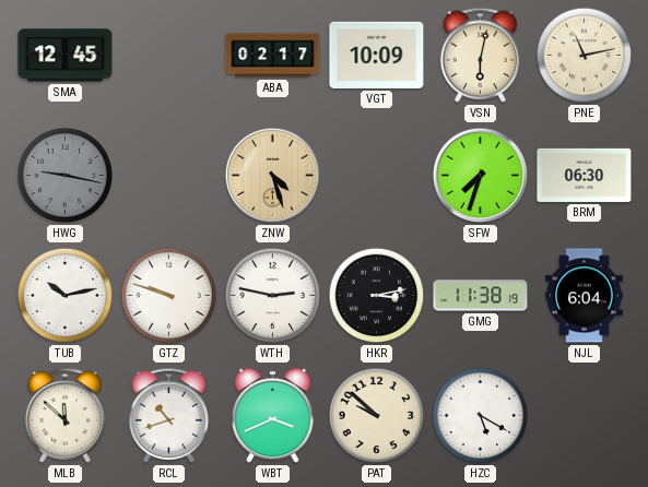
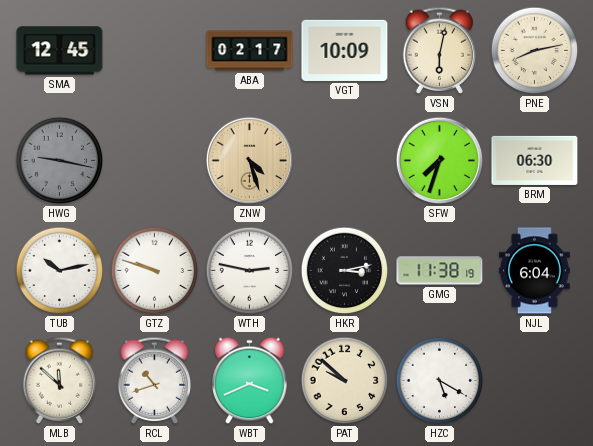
PNE: 11:13 -> 8:13
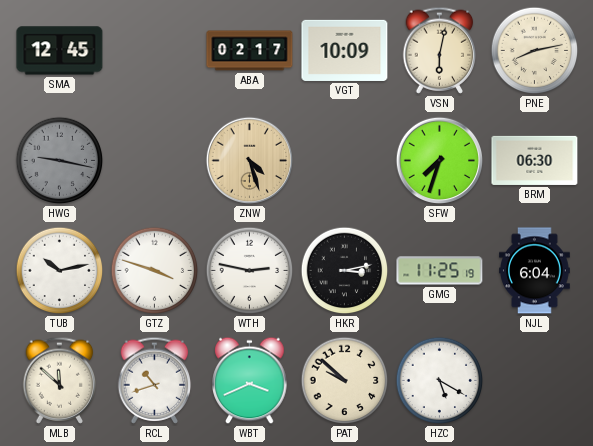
GTZ: 9:48 -> 3:48
GMG: 11:38 -> 11:25
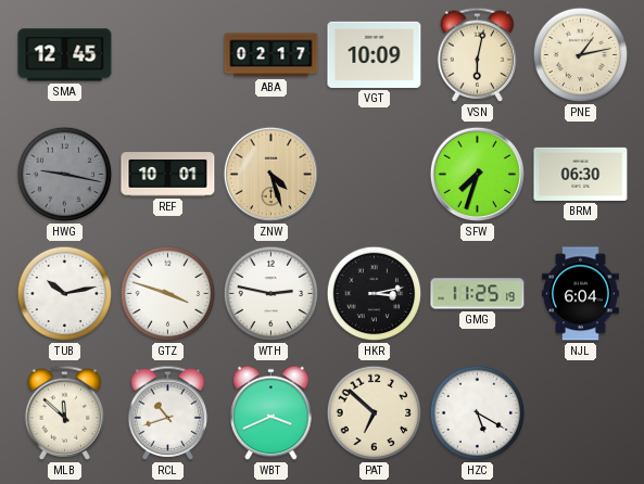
PNE: 8:13 -> 1:13
REF: none -> 10:01
PAT: 9:52 -> 6:52
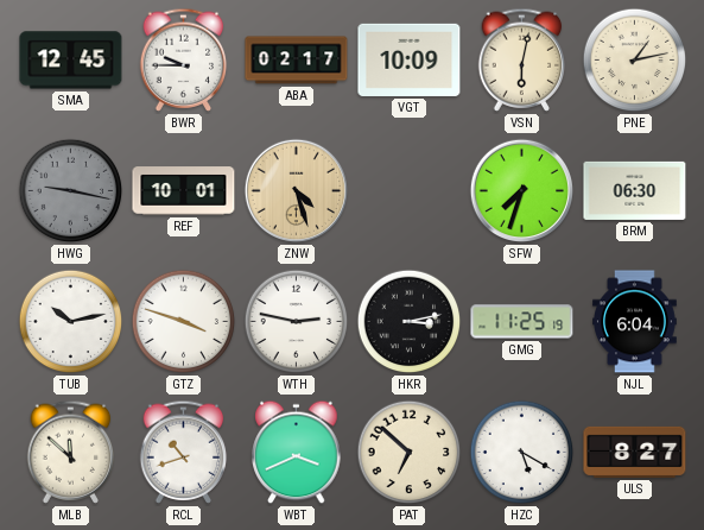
BWR: none -> 9:45
ULS: none -> 8:27
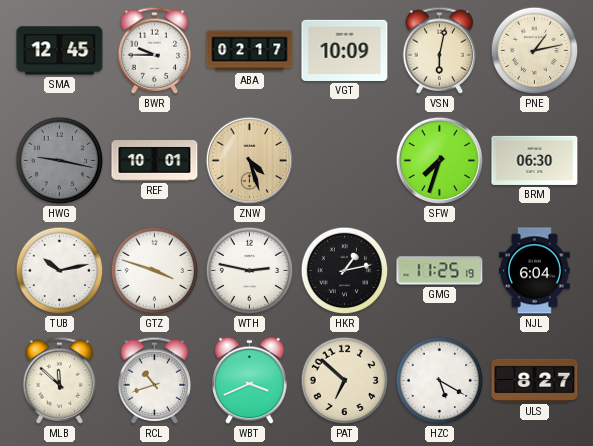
HKR: 3:13 -> 1:13
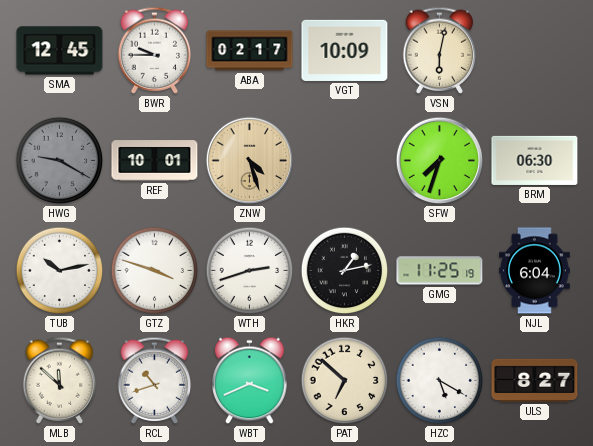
PNE: 1:13 -> none
HWG: 9:17 -> 9:20
WTH: 2:47 -> 2:42
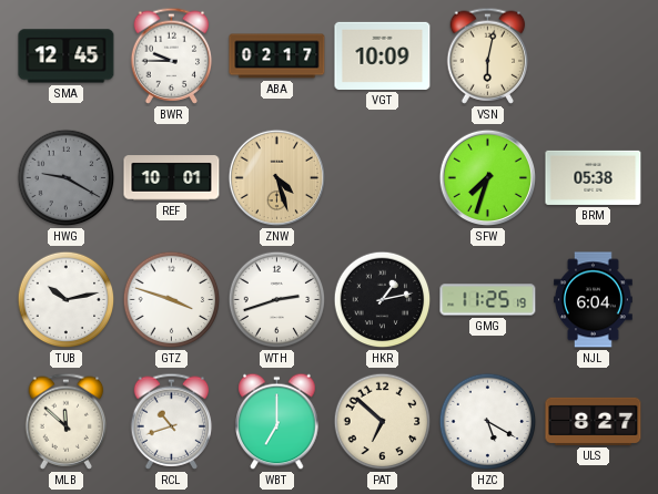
BRM: 06:30 -> 05:38
WBT: 3:41 -> 7:00
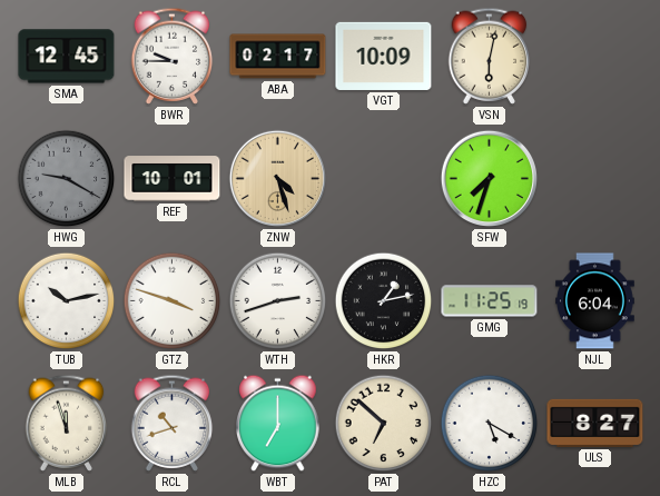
BRM: 05:38 -> none
MLB: 11:52 -> 11:57
